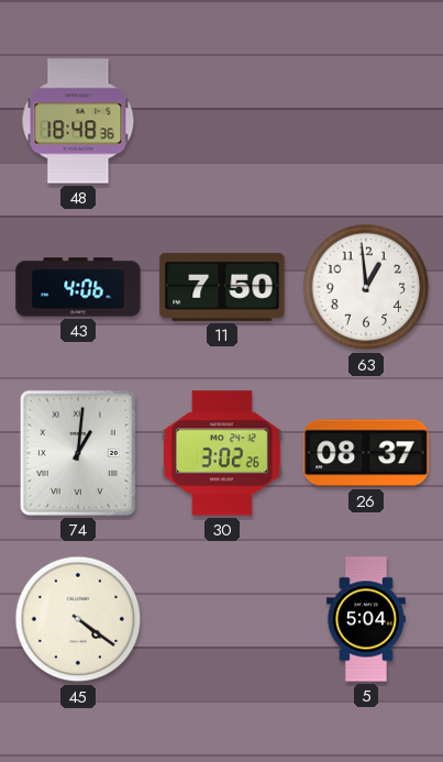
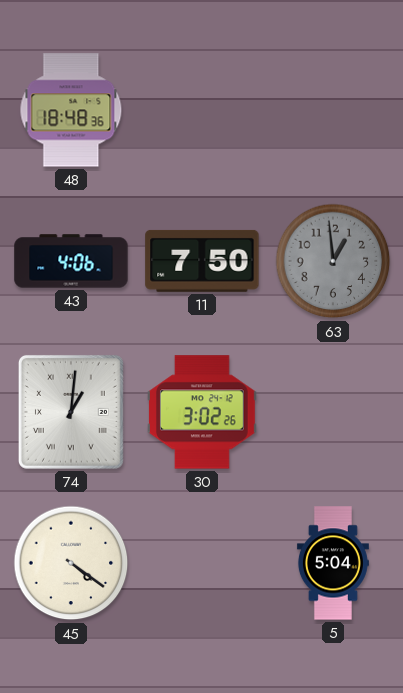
63 dial: white -> grey
26: 08:37 -> none
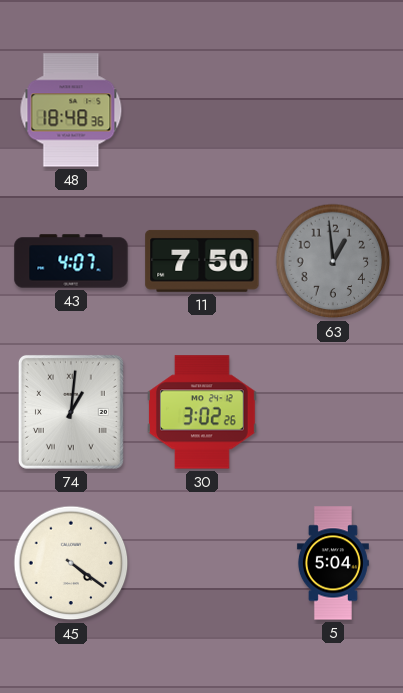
43: 4:06 -> 4:07
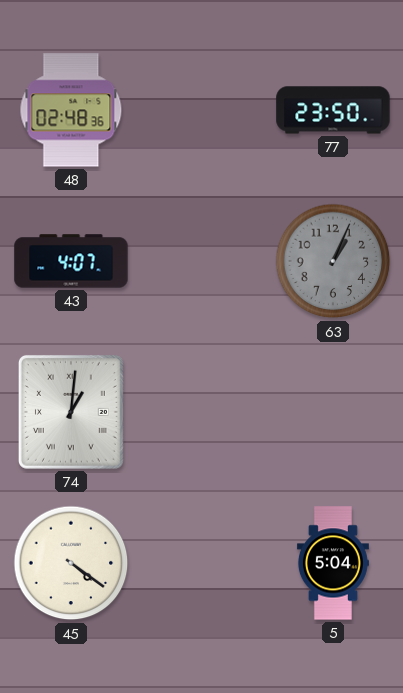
48: 18:48 -> 02:48
77: none -> 23:50
11: 7:50 -> none
63: 12:59 -> 1:04
30: 3:02 -> none
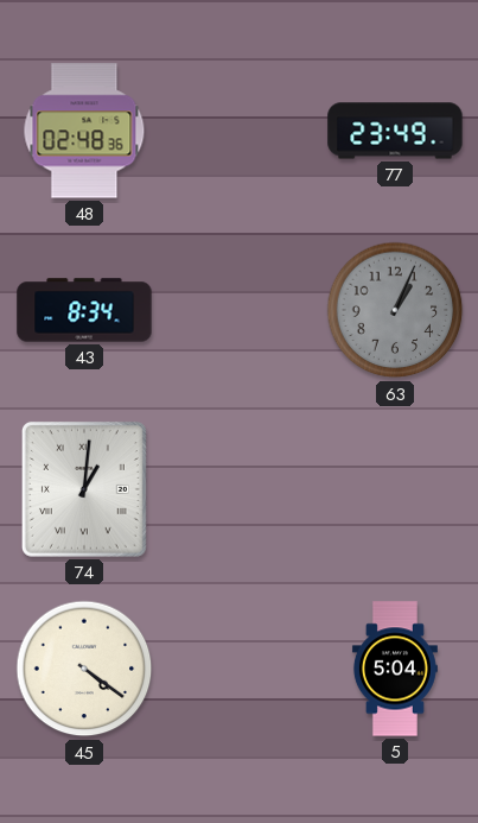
77: 23:50 -> 23:49
43: 4:07 -> 8:34
